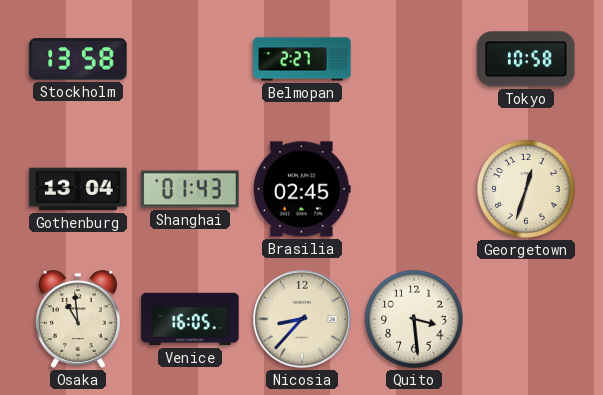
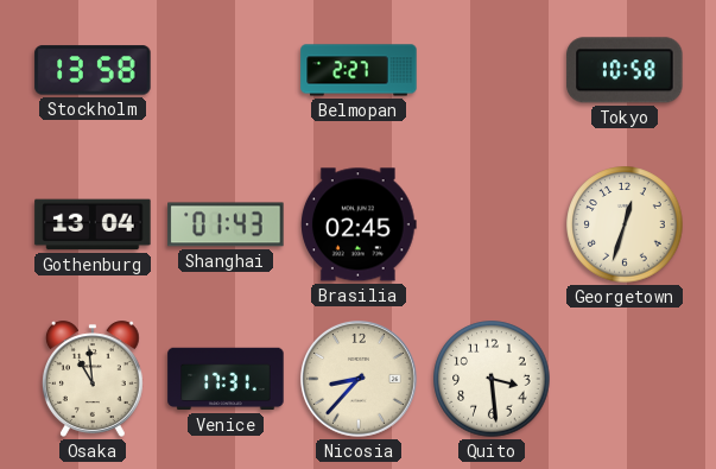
Venice: 16:05 -> 17:31
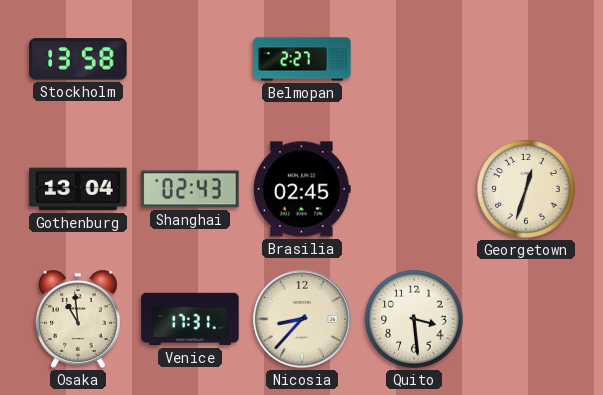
Tokyo: 10:58 -> none
Shanghai: 01:43 -> 02:43
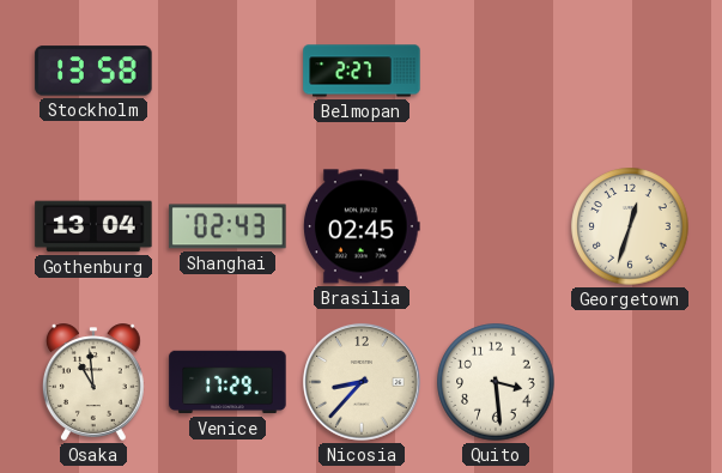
Venice: 17:31 -> 17:29
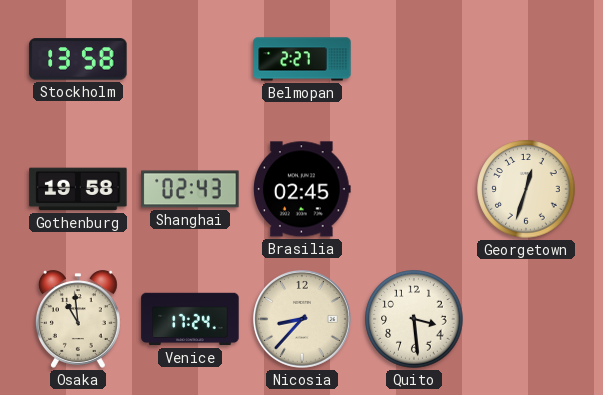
Gothenburg: 13:04 -> 19:58
Venice: 17:29 -> 17:24
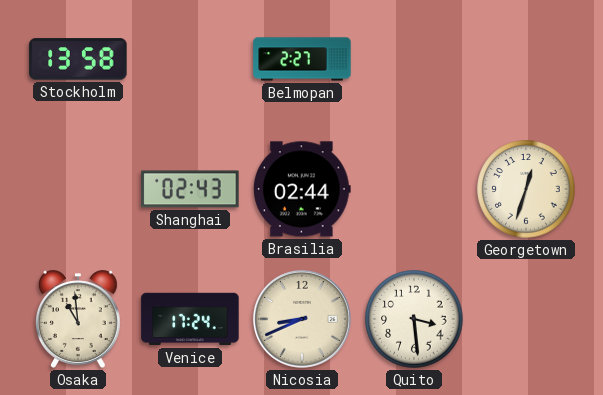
Gothenburg: 19:58 -> none
Brasilia: 02:45 -> 02:44
Nicosia: 8:37 -> 8:41
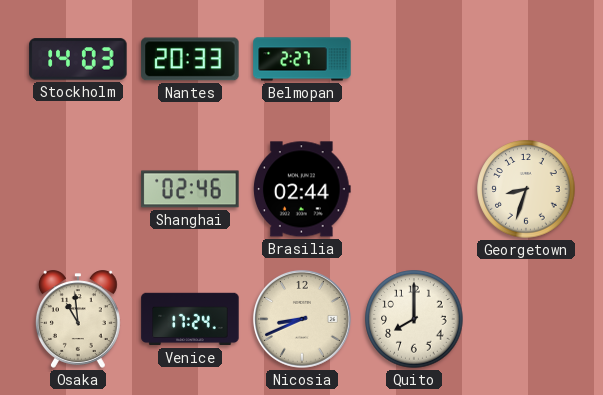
Stockholm: 13:58 -> 14:03
Nantes: none -> 20:33
Shanghai: 02:43 -> 02:46
Georgetown: 12:33 -> 8:33
Quito: 3:29 -> 8:00
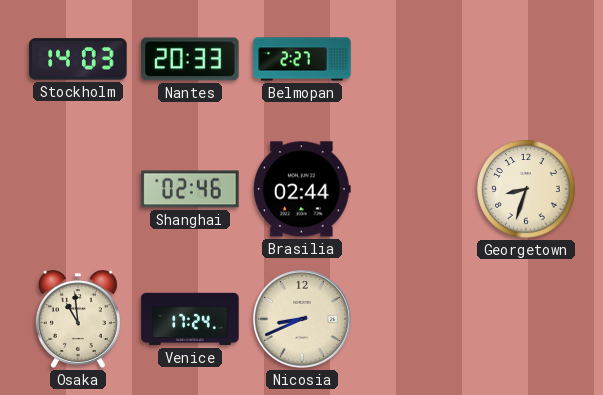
Quito: 8:00 -> none
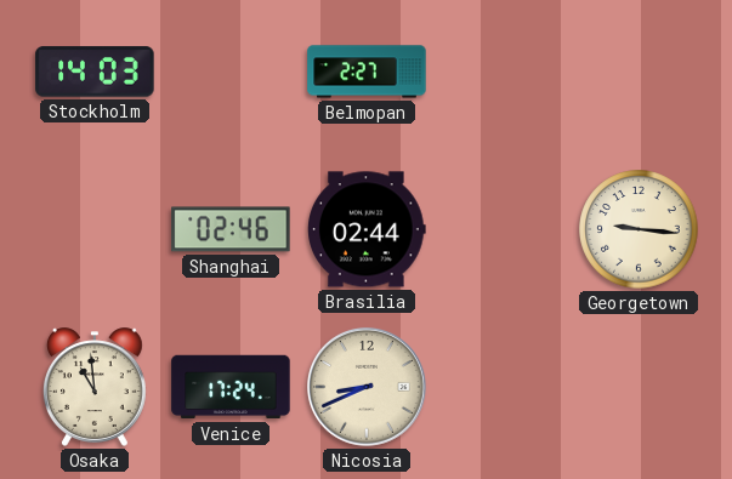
Nantes: 20:33 -> none
Georgetown: 8:33 -> 9:16
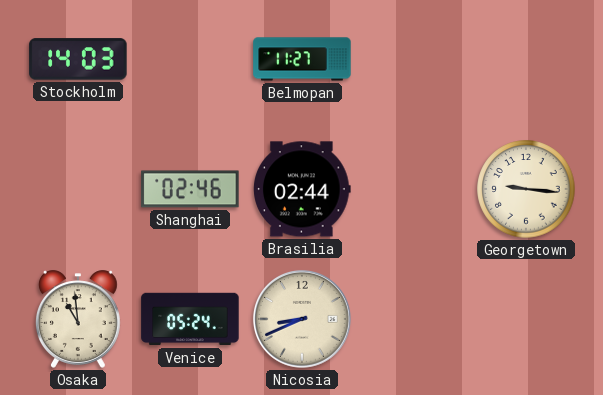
Belmopan: 2:27 -> 11:27
Venice: 17:24 -> 05:24
